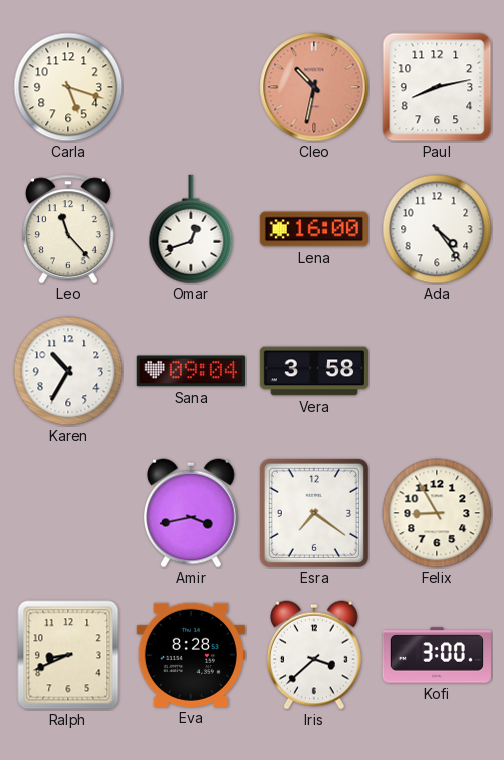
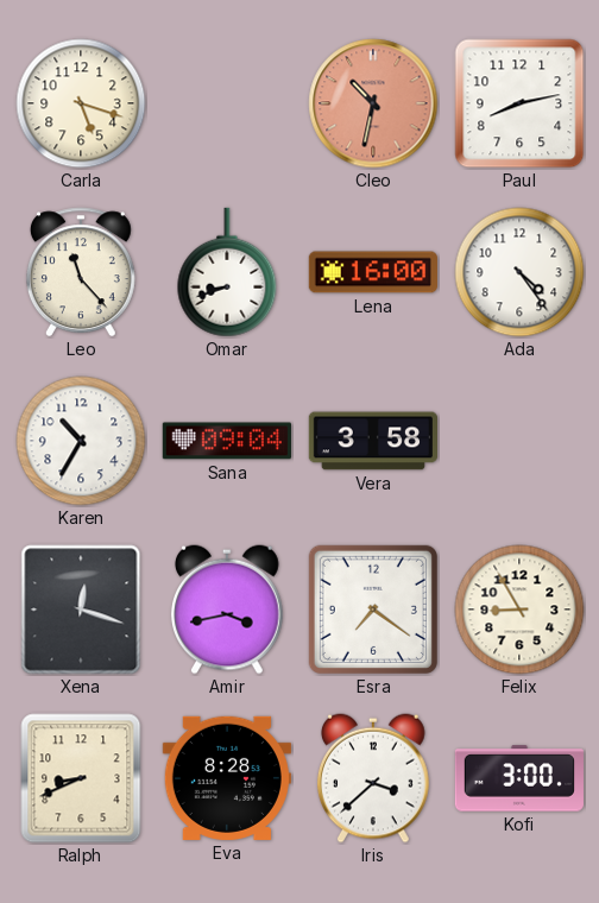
Omar: 12:42 -> 8:42
Xena: none -> 12:18
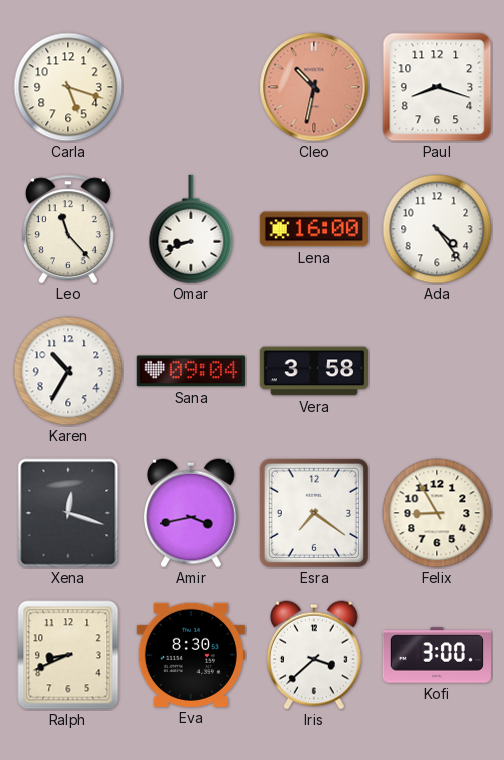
Paul: 8:13 -> 8:18
Eva: 8:28 -> 8:30
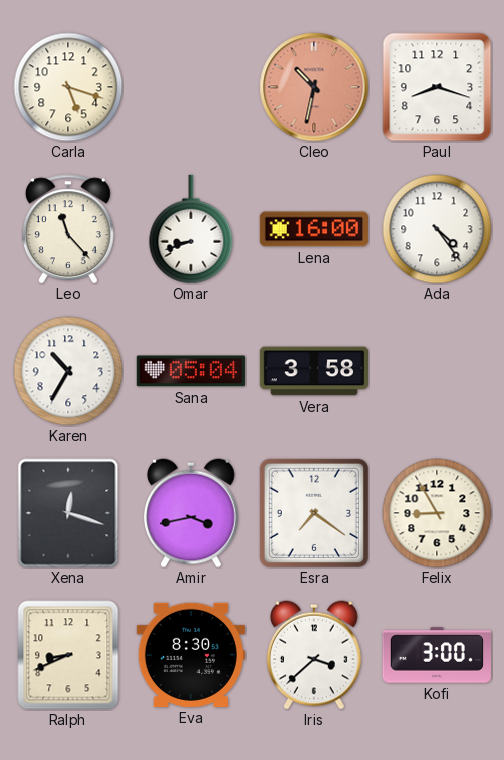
Sana: 09:04 -> 05:04
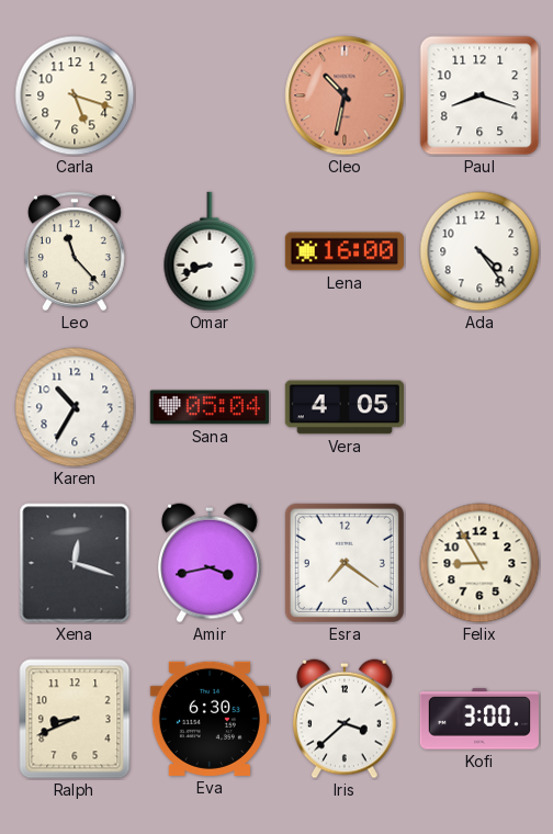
Vera: 3:58 -> 4:05
Eva: 8:30 -> 6:30
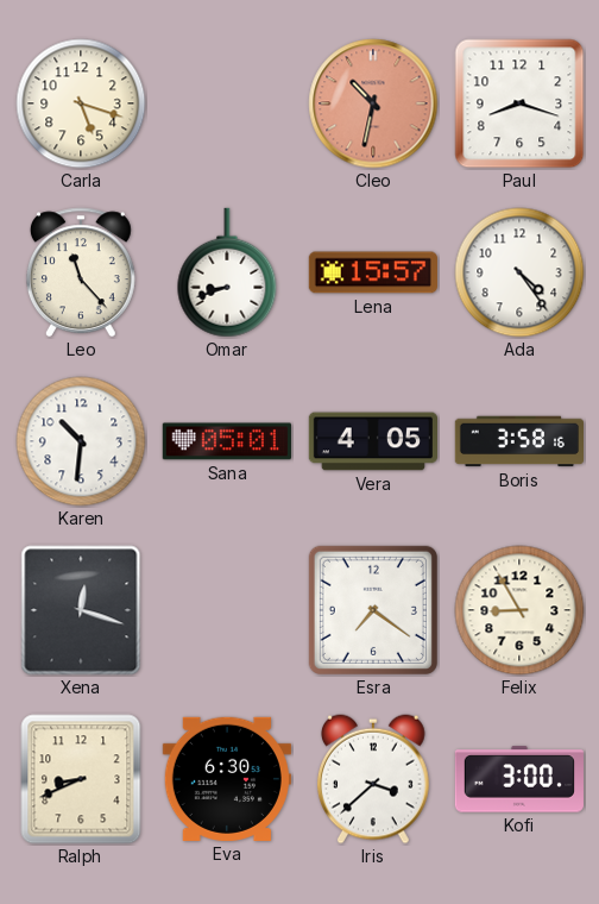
Lena: 16:00 -> 15:57
Karen: 10:35 -> 10:31
Sana: 05:04 -> 05:01
Boris: none -> 3:58
Amir: 3:43 -> none
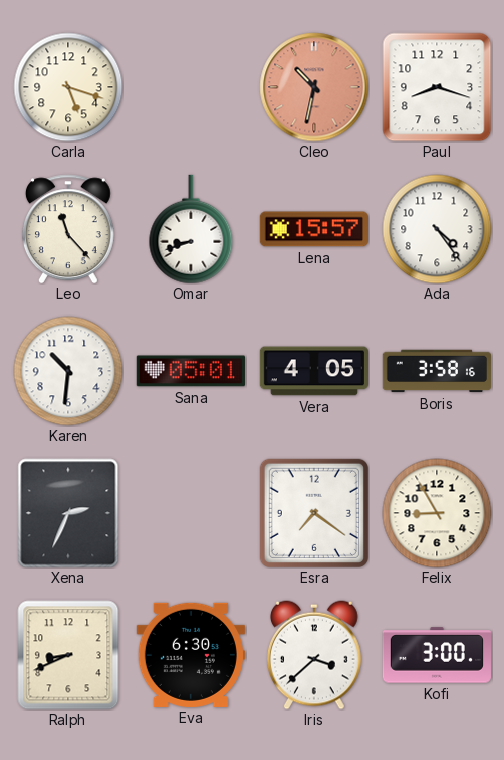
Xena: 12:18 -> 2:34
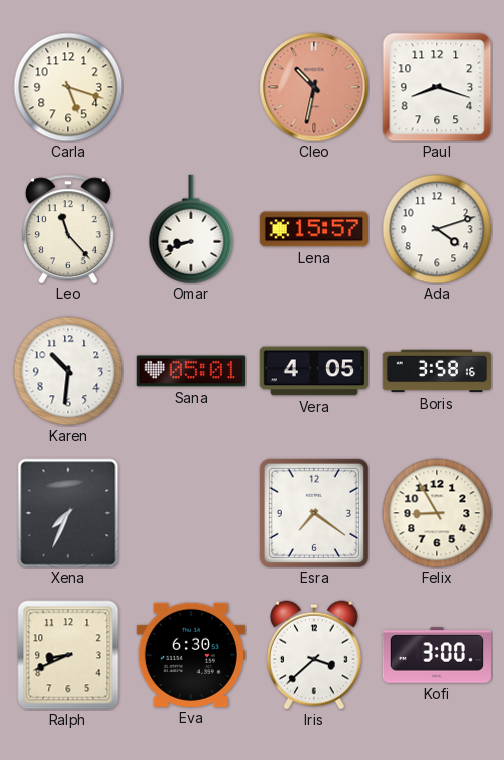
Ada: 4:24 -> 4:12
Xena: 2:34 -> 7:34
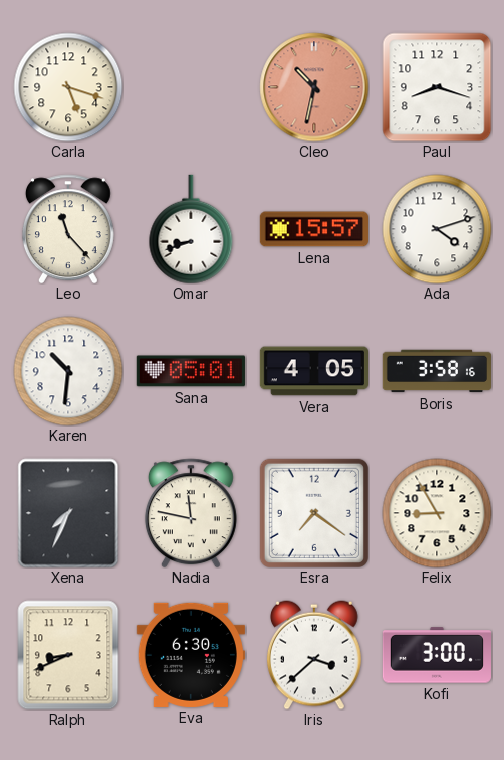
Nadia: none -> 11:47
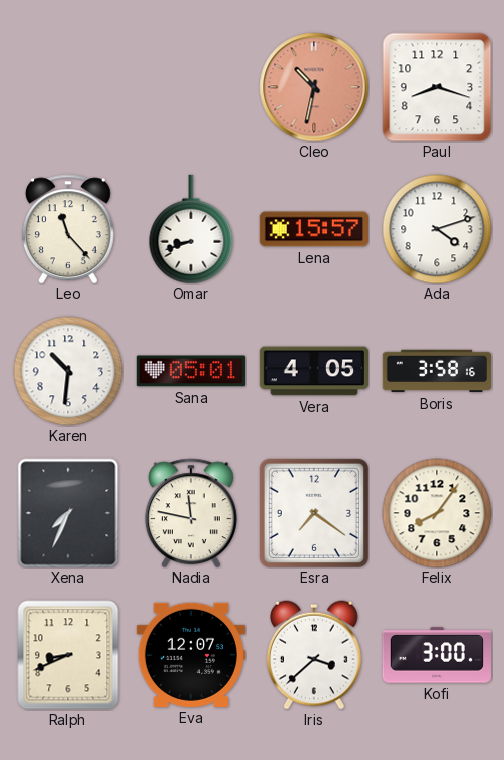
Carla: 5:18 -> none
Felix: 8:55 -> 8:06
Eva: 6:30 -> 12:07
